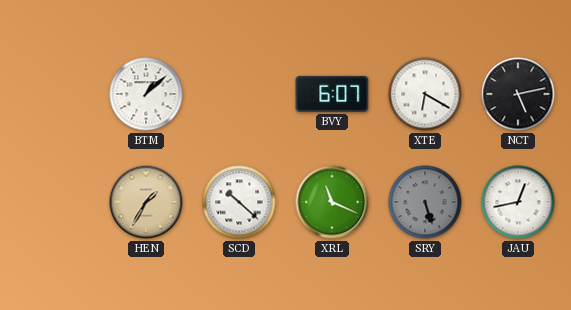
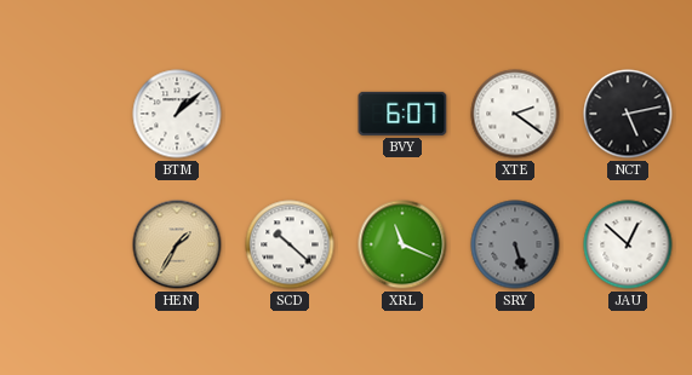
XTE: 6:20 -> 2:21
JAU: 12:43 -> 12:52
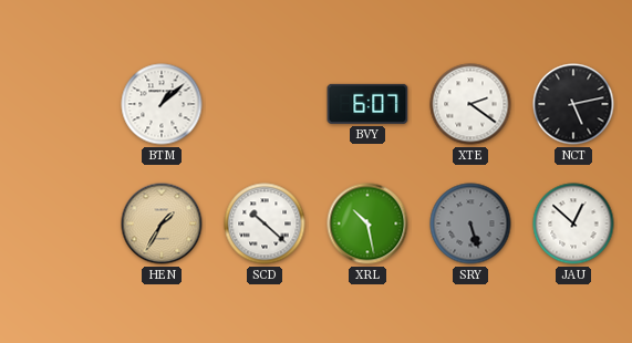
XRL: 11:19 -> 10:28
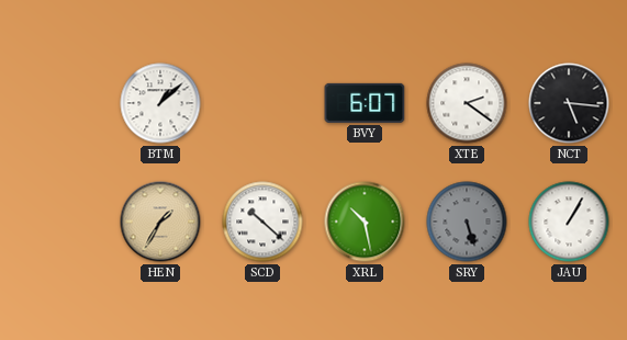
NCT: 5:13 -> 5:16
JAU: 12:52 -> 1:05
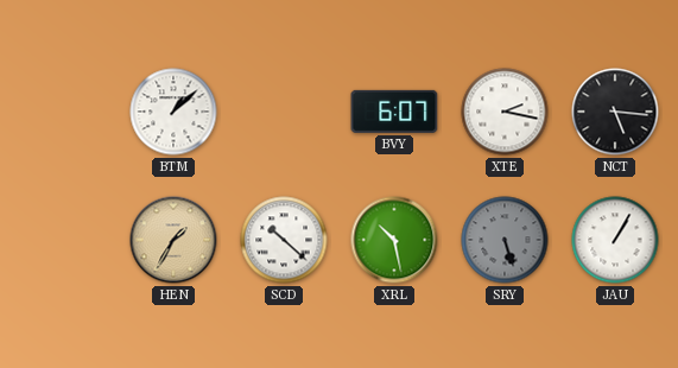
XTE: 2:21 -> 2:17
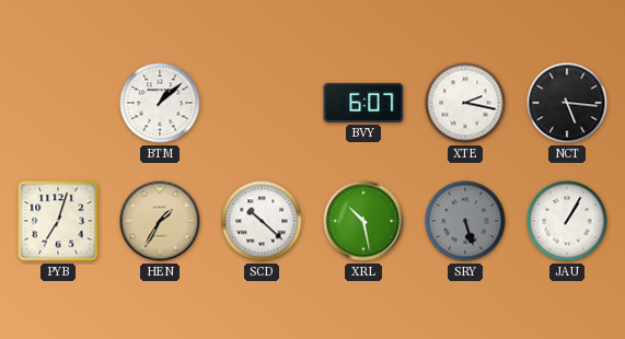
PYB: none -> 7:03
